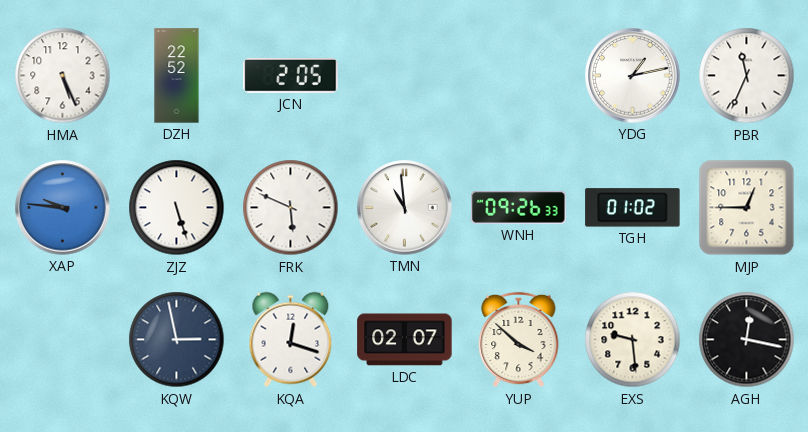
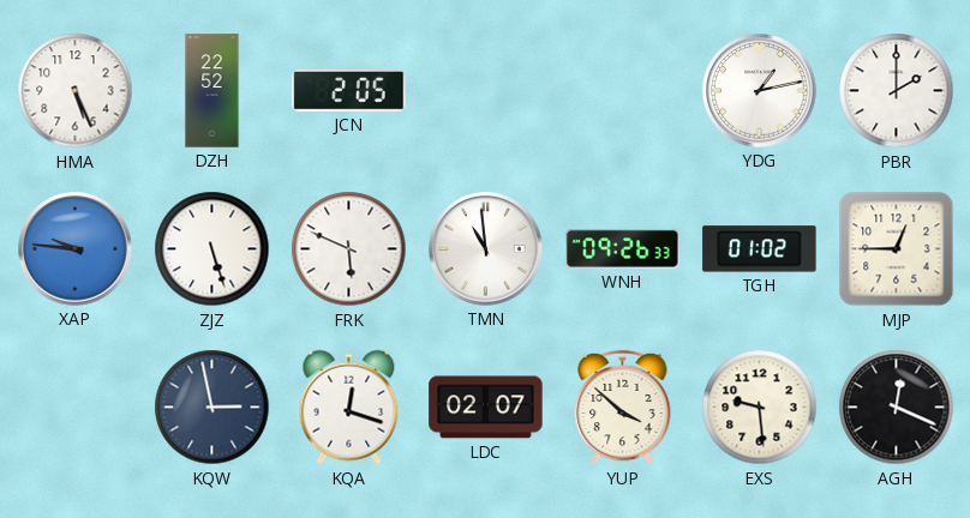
PBR: 11:34 -> 2:00
AGH: 12:17 -> 12:19
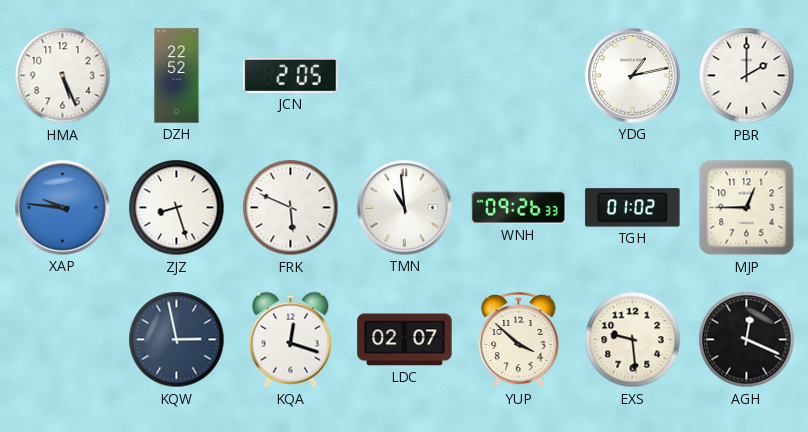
ZJZ: 5:27 -> 8:27
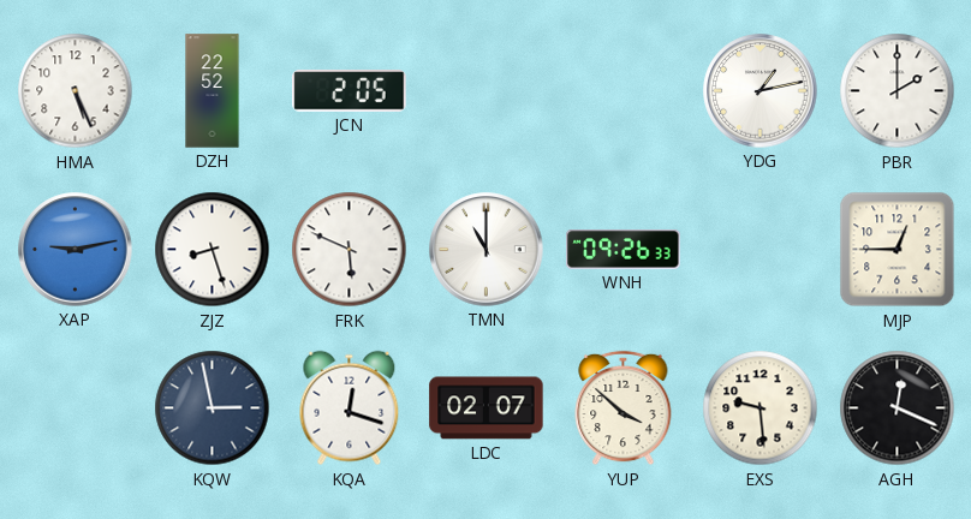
XAP: 9:46 -> 9:13
TMN: 10:59 -> 11:00
TGH: 01:02 -> none
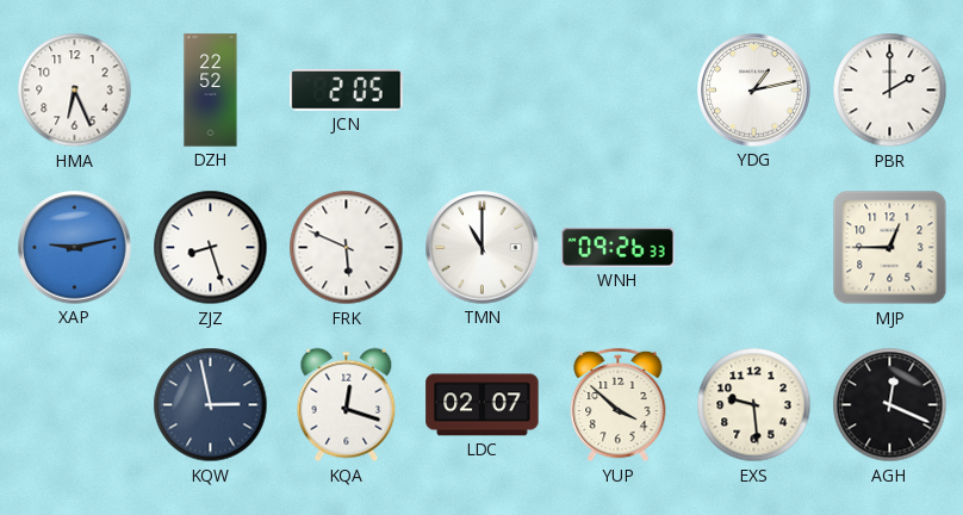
HMA: 5:26 -> 6:26
